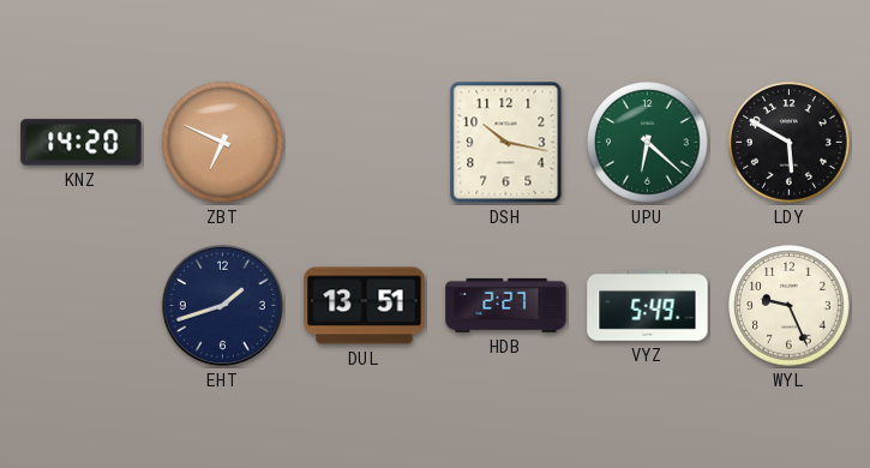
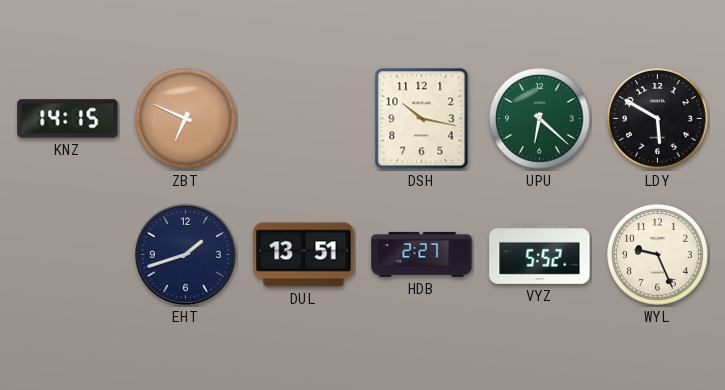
KNZ: 14:20 -> 14:15
VYZ: 5:49 -> 5:52
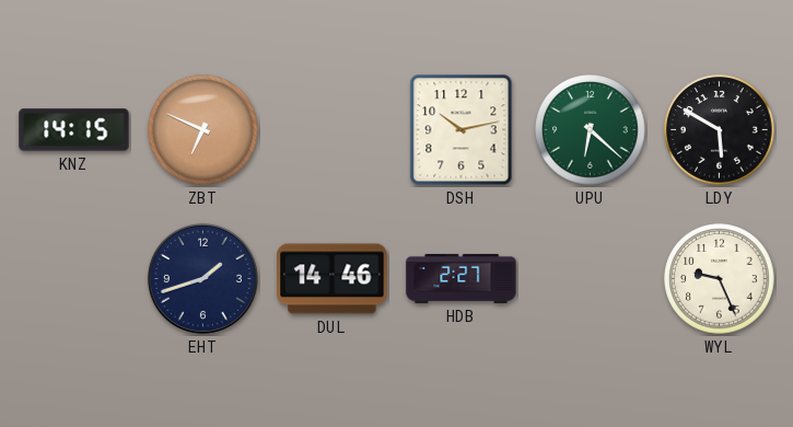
DSH: 10:17 -> 10:13
DUL: 13:51 -> 14:46
VYZ: 5:52 -> none
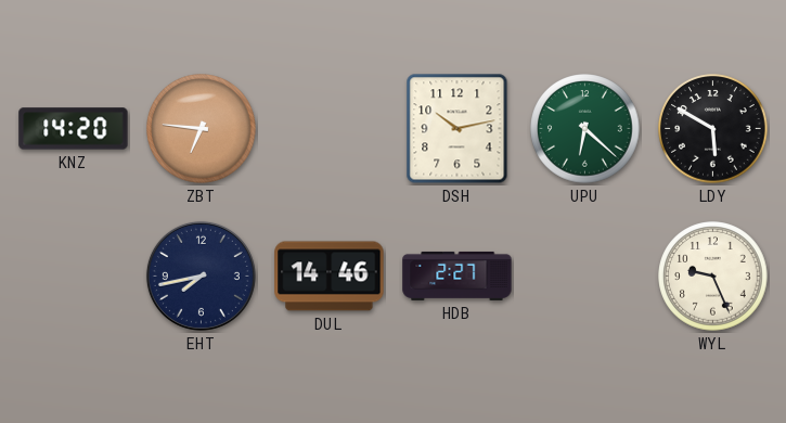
KNZ: 14:15 -> 14:20
ZBT: 6:49 -> 6:46
EHT: 1:42 -> 7:43
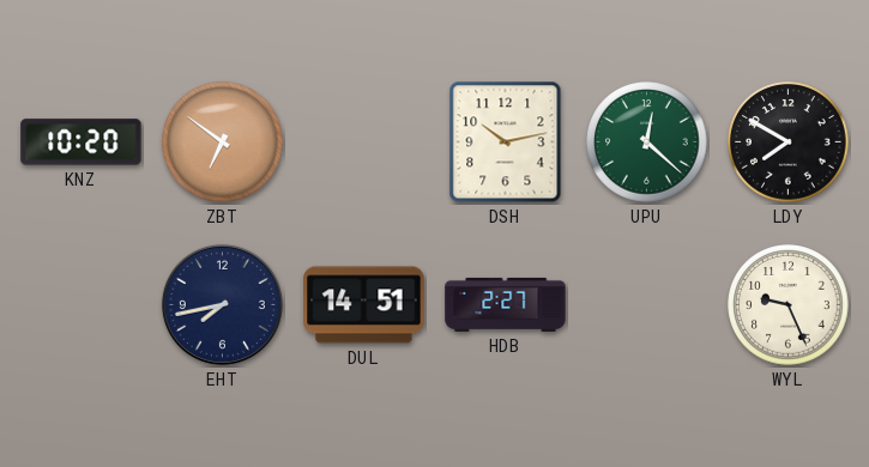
KNZ: 14:20 -> 10:20
ZBT: 6:46 -> 6:51
UPU: 6:22 -> 12:22
LDY: 5:50 -> 7:50
DUL: 14:46 -> 14:51
